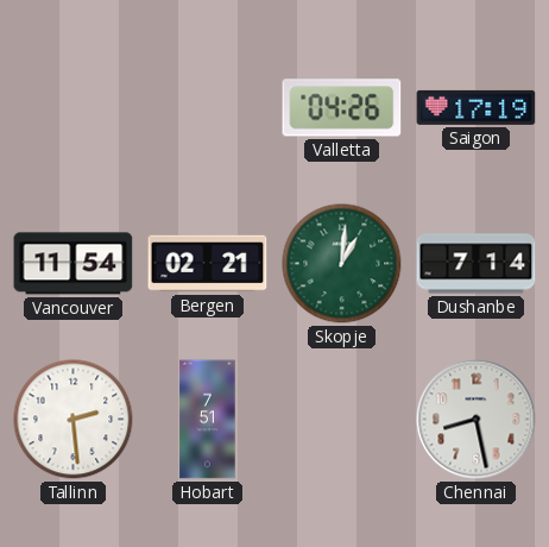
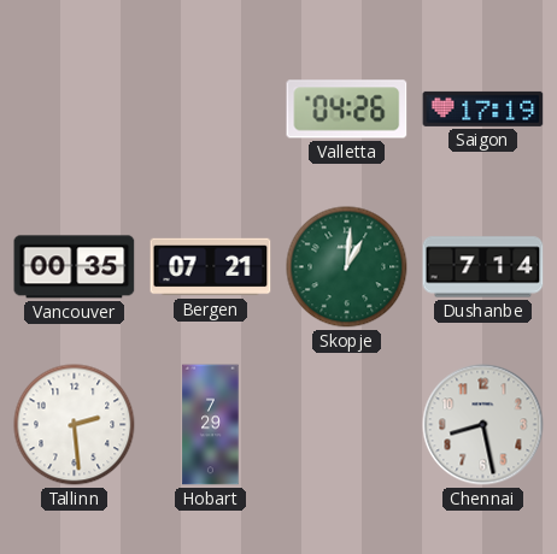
Vancouver: 11:54 -> 00:35
Bergen: 02:21 -> 07:21
Hobart: 7:51 -> 7:29
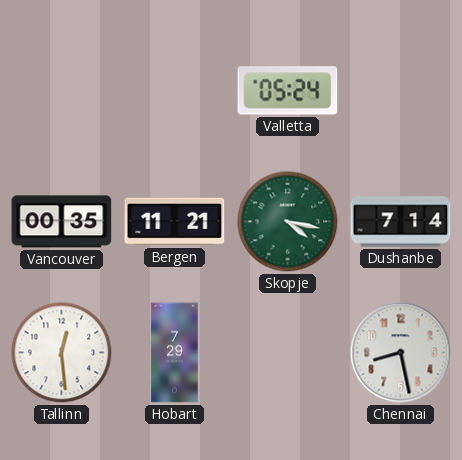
Valletta: 04:26 -> 05:24
Saigon: 17:19 -> none
Bergen: 07:21 -> 11:21
Skopje: 1:01 -> 4:17
Tallinn: 2:29 -> 12:29
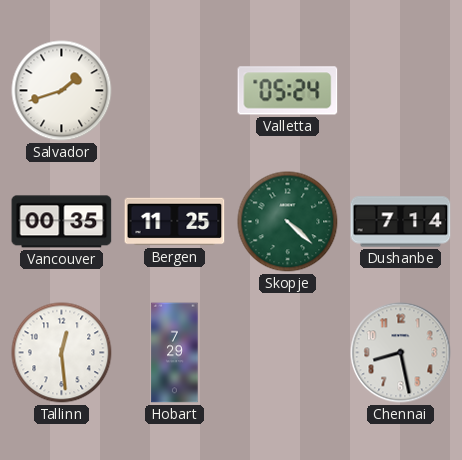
Salvador: none -> 1:42
Bergen: 11:21 -> 11:25
Skopje: 4:17 -> 4:22
